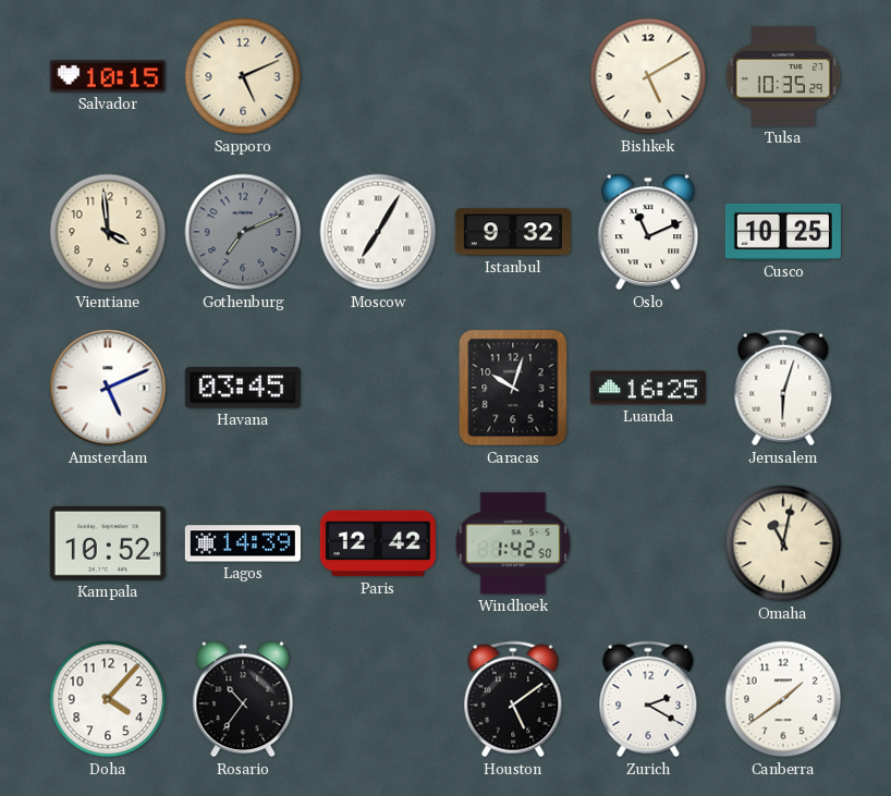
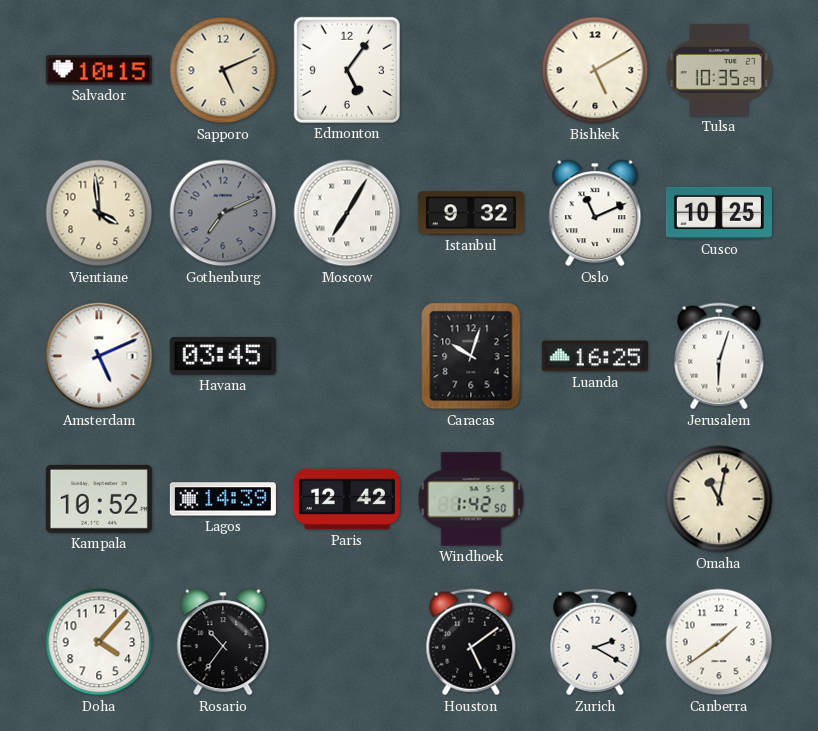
Edmonton: none -> 5:06
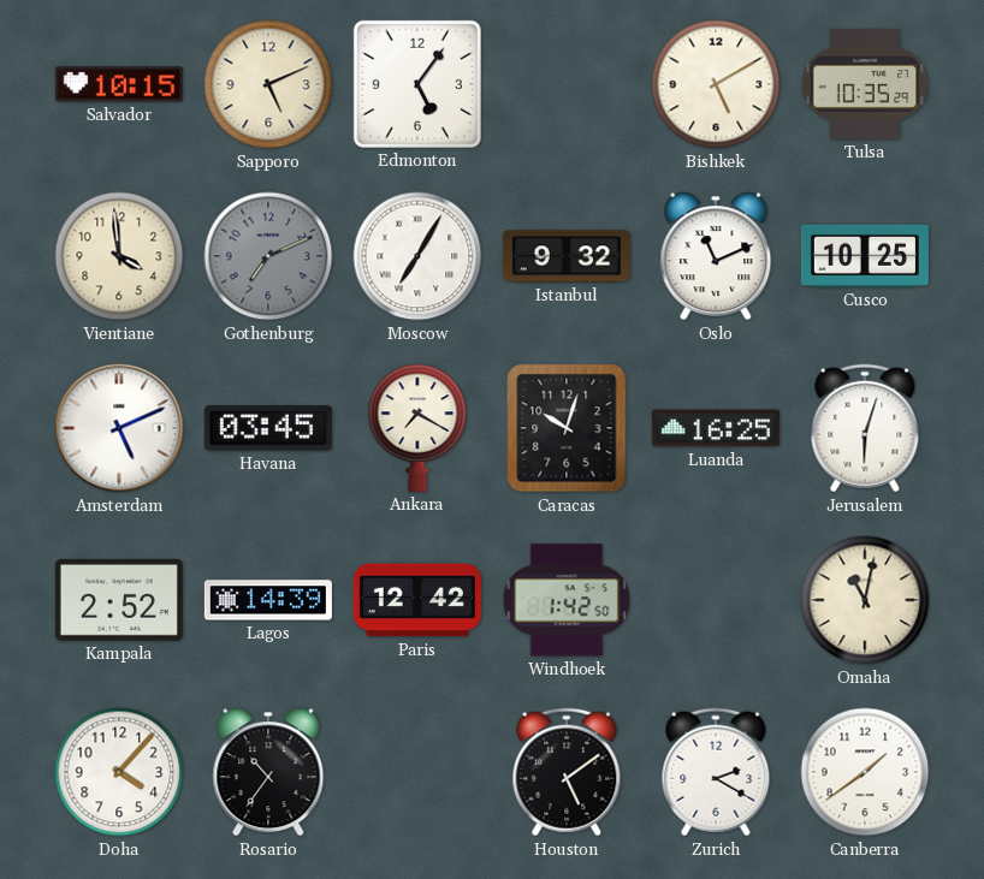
Ankara: none -> 7:20
Kampala: 10:52 -> 2:52
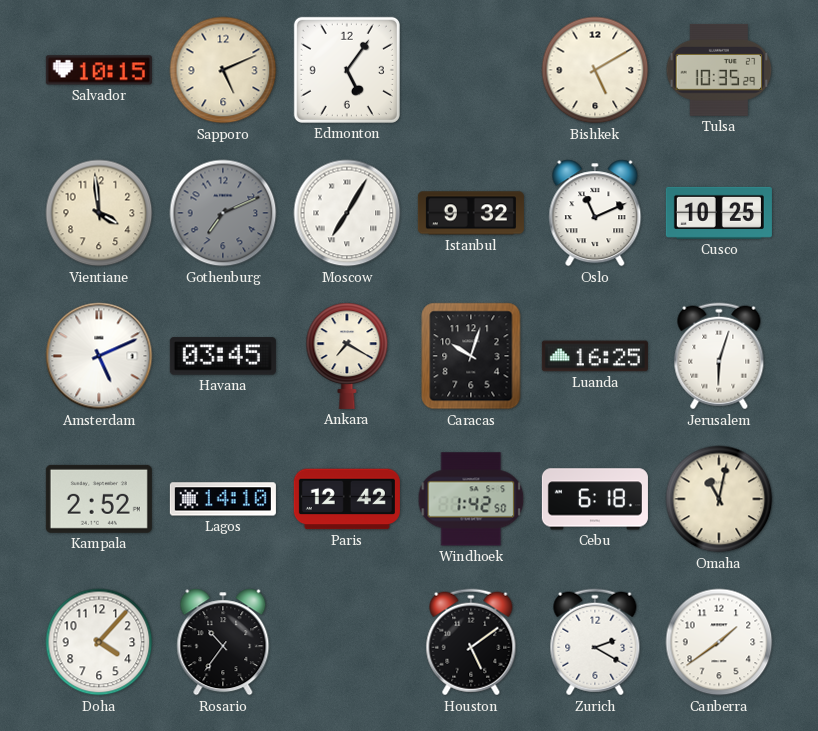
Lagos: 14:39 -> 14:10
Cebu: none -> 6:18
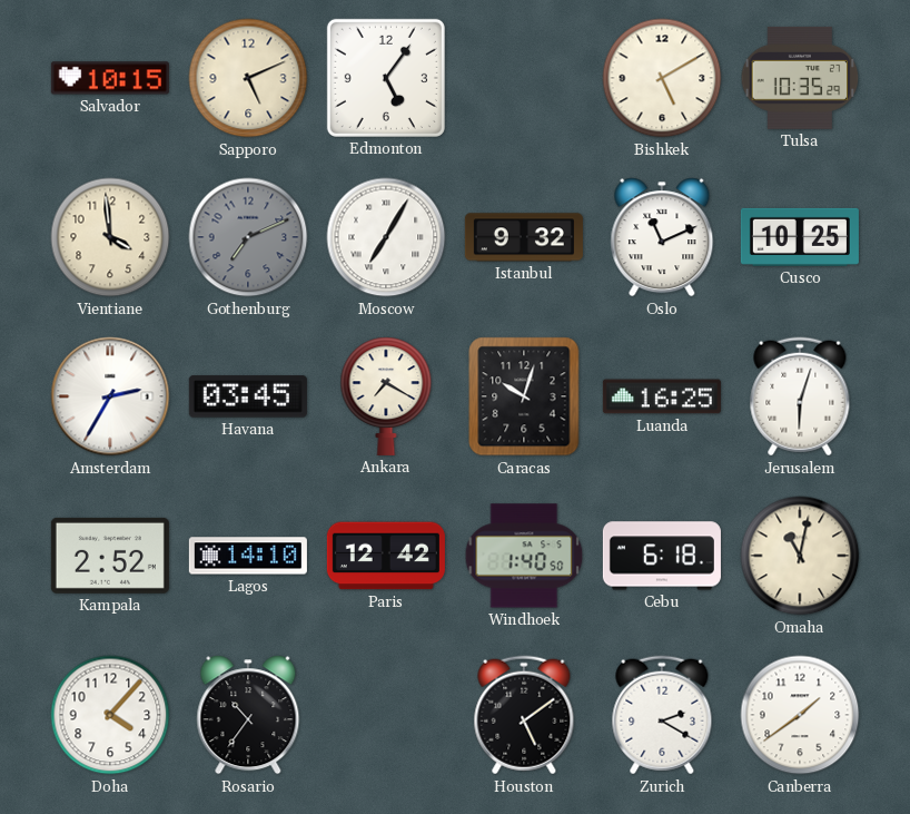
Amsterdam: 5:11 -> 2:35
Windhoek: 1:42 -> 1:40
